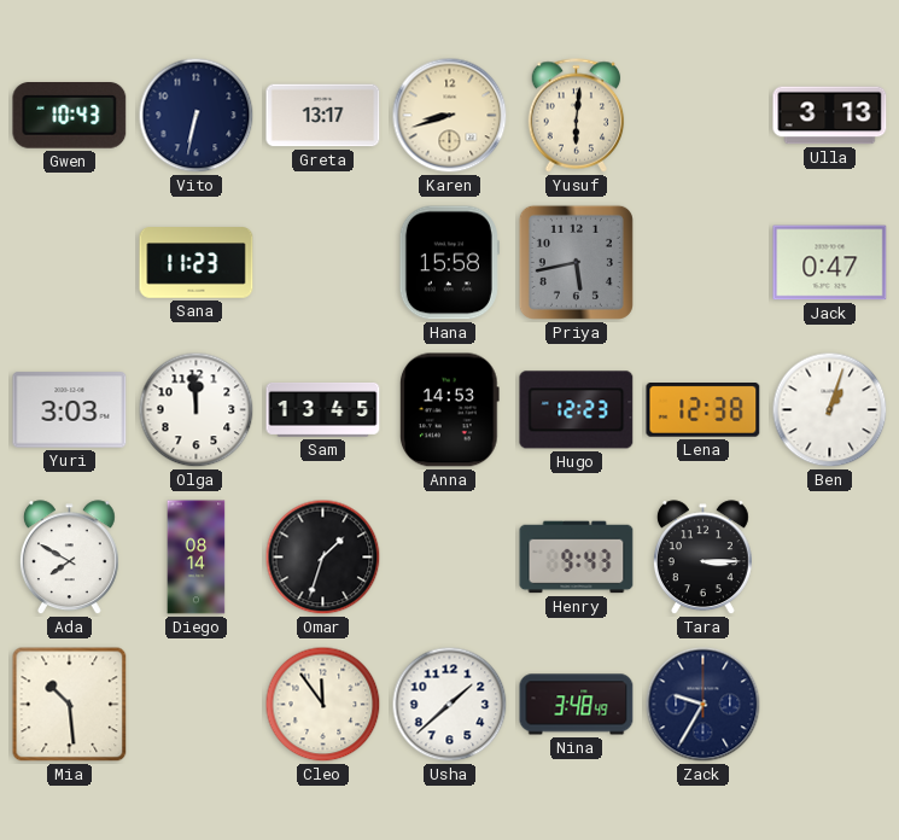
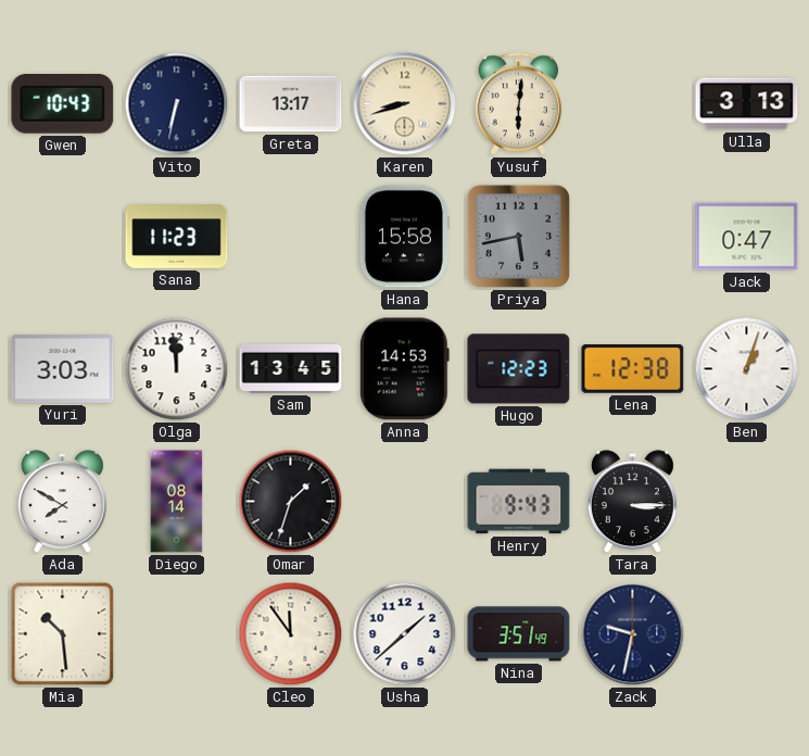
Nina: 3:48 -> 3:51
Zack: 9:35 -> 9:32
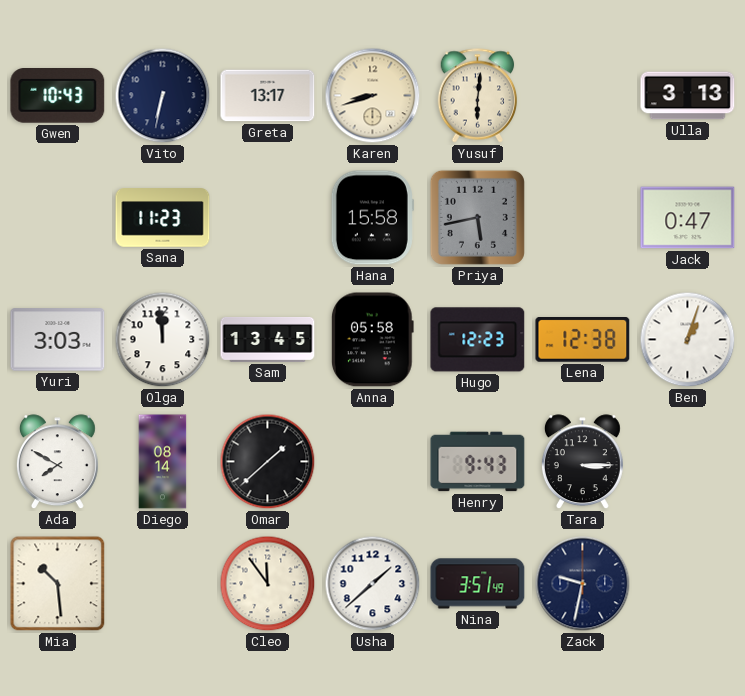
Anna: 14:53 -> 05:58
Omar: 1:33 -> 1:38
